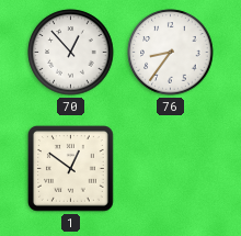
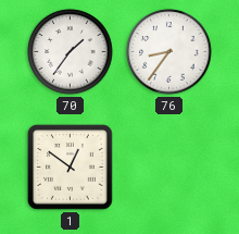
70: 12:53 -> 1:36
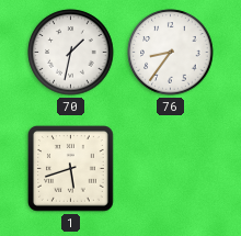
70: 1:36 -> 1:32
1: 12:51 -> 5:42
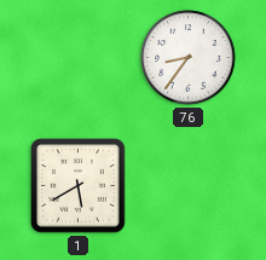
70: 1:32 -> none
1: 5:42 -> 5:40
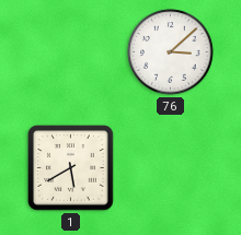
76: 8:36 -> 3:08
